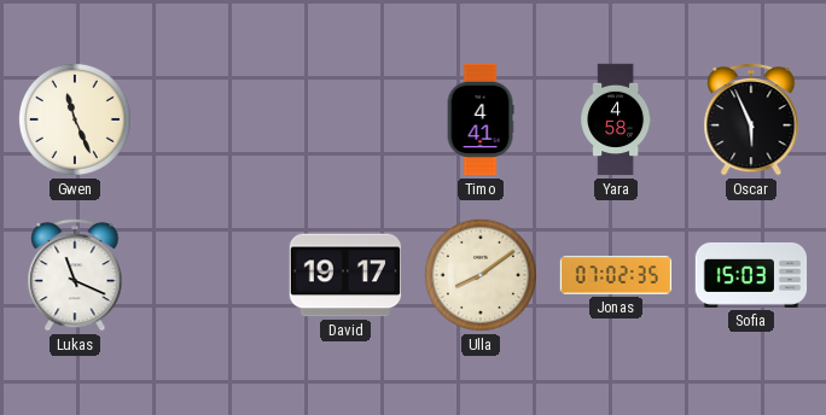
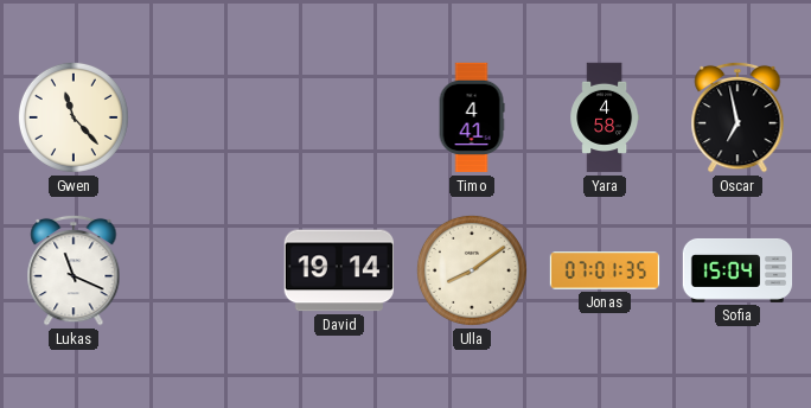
Gwen: 11:26 -> 11:23
Oscar: 5:56 -> 6:58
David: 19:17 -> 19:14
Jonas: 07:02 -> 07:01
Sofia: 15:03 -> 15:04
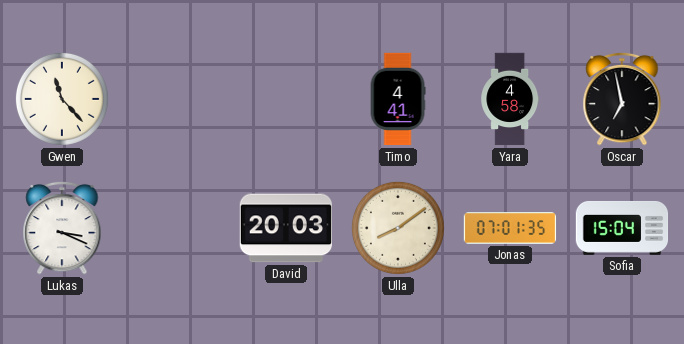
Lukas: 11:19 -> 3:19
David: 19:14 -> 20:03
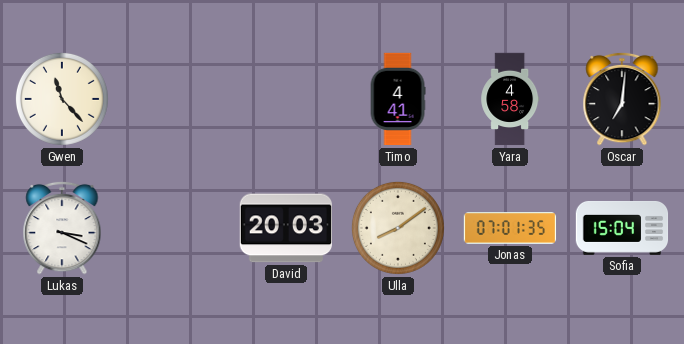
Oscar: 6:58 -> 7:01
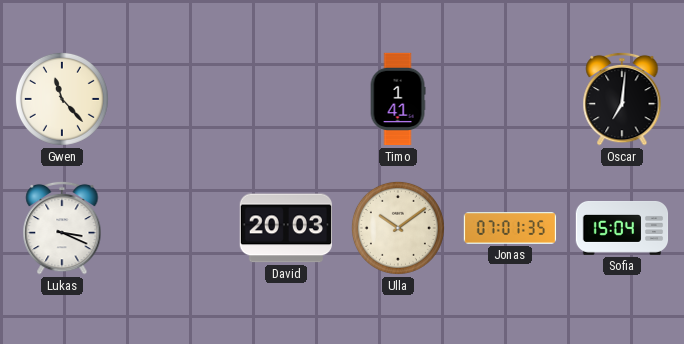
Timo: 4:41 -> 1:41
Yara: 4:58 -> none
Ulla: 8:09 -> 10:09
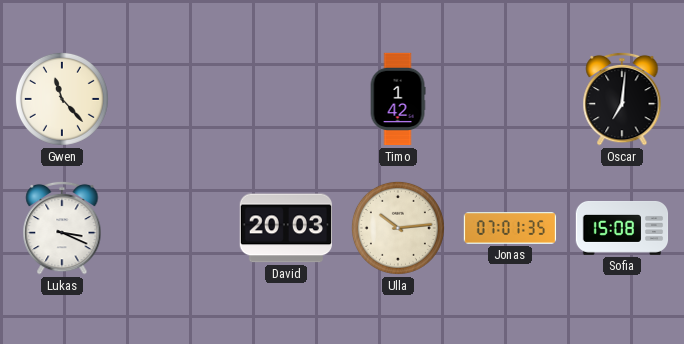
Timo: 1:41 -> 1:42
Ulla: 10:09 -> 10:14
Sofia: 15:04 -> 15:08
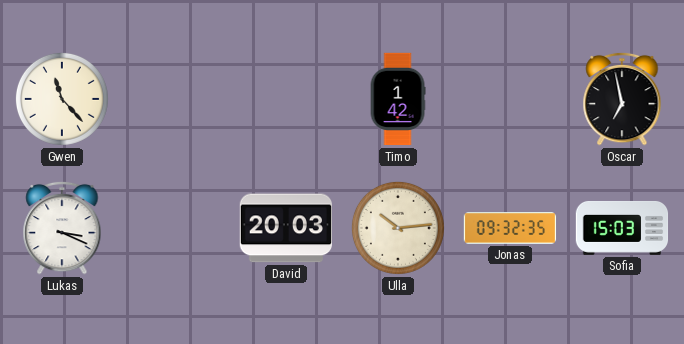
Oscar: 7:01 -> 6:58
Jonas: 07:01 -> 09:32
Sofia: 15:08 -> 15:03
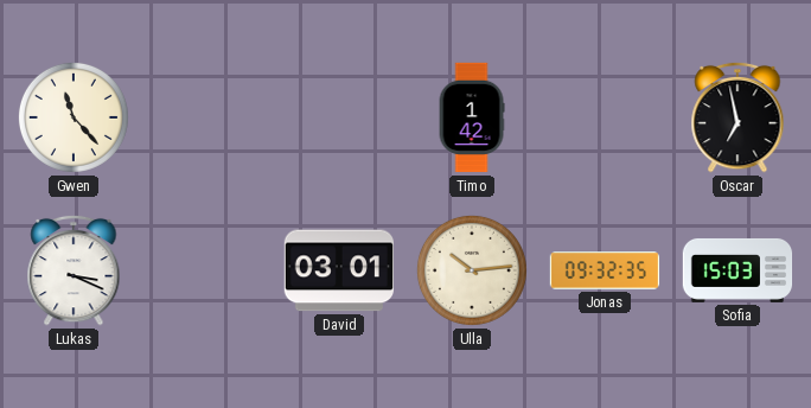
David: 20:03 -> 03:01
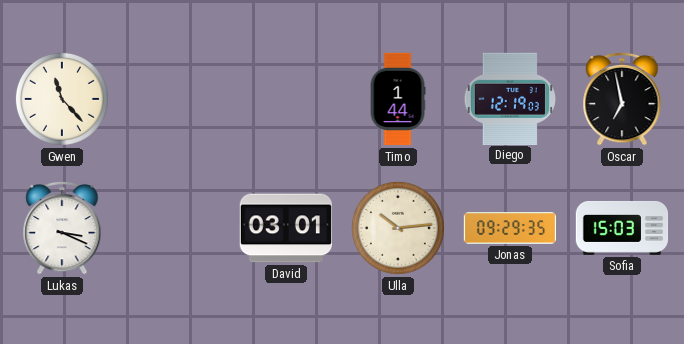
Timo: 1:42 -> 1:44
Diego: none -> 12:19
Jonas: 09:32 -> 09:29
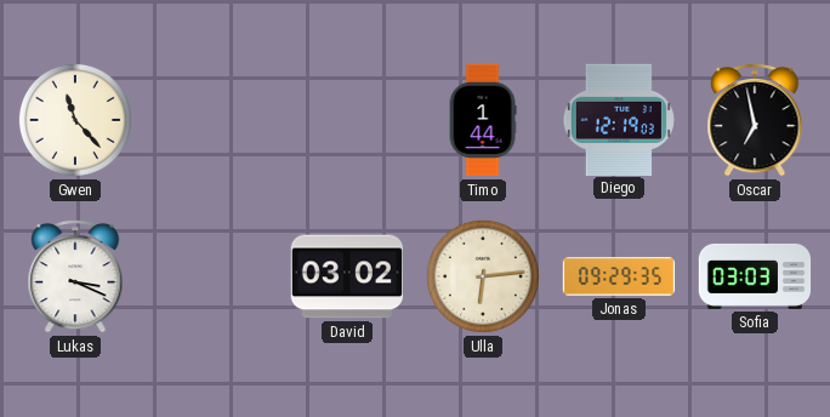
David: 03:01 -> 03:02
Ulla: 10:14 -> 6:14
Sofia: 15:03 -> 03:03
